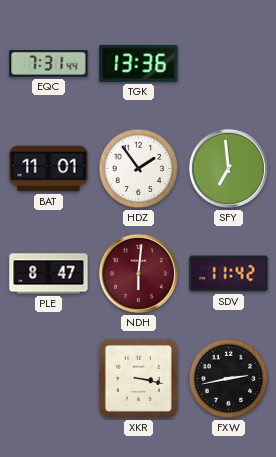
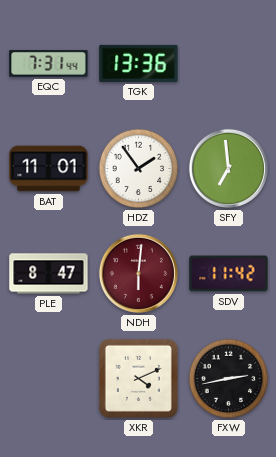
XKR: 3:17 -> 4:11
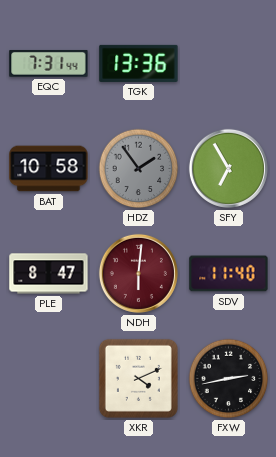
BAT: 11:01 -> 10:58
HDZ dial: white -> grey
SFY: 6:59 -> 6:55
SDV: 11:42 -> 11:40
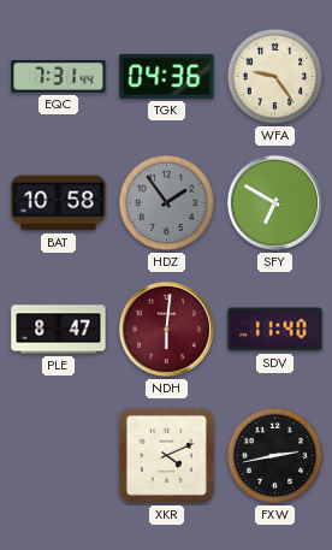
TGK: 13:36 -> 04:36
WFA: none -> 9:24
SFY: 6:55 -> 6:50
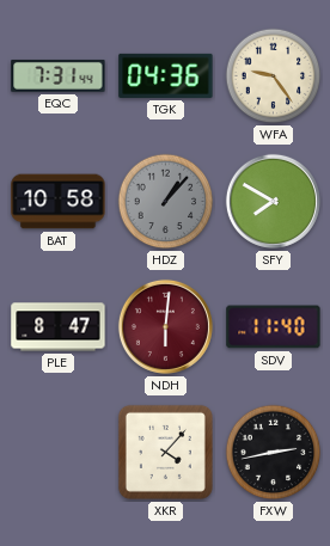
HDZ: 1:54 -> 1:07
SFY: 6:50 -> 7:50
XKR: 4:11 -> 4:07
